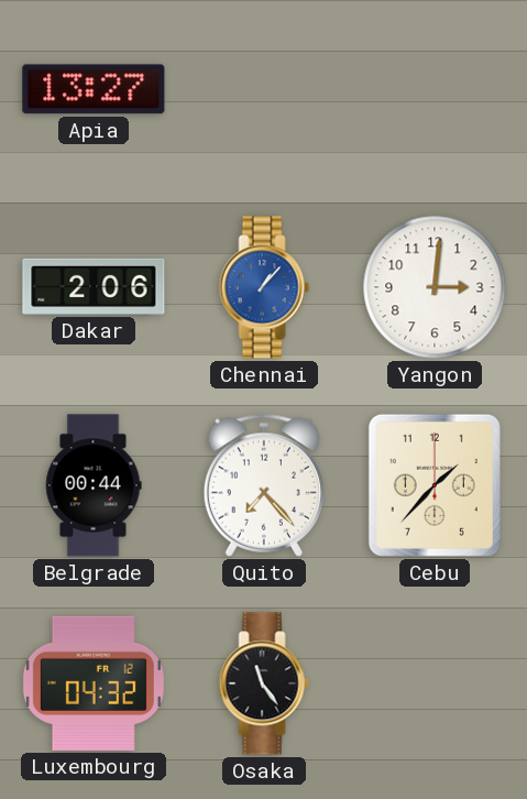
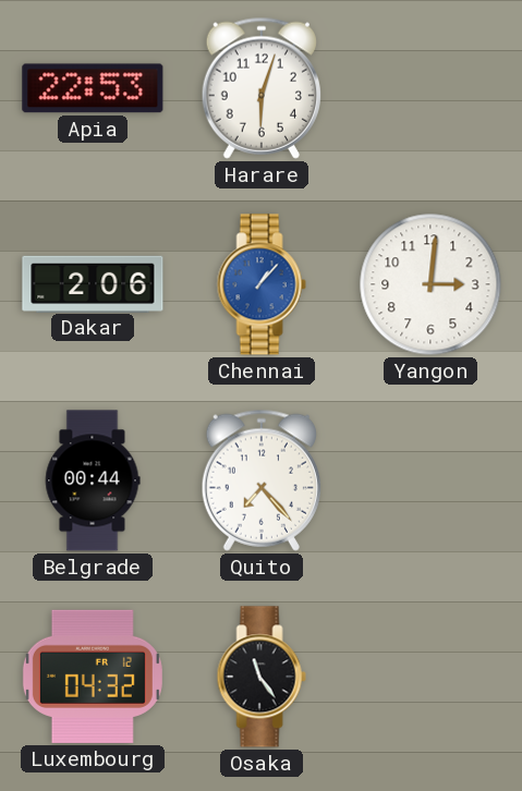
Apia: 13:27 -> 22:53
Harare: none -> 6:03
Cebu: 1:37 -> none
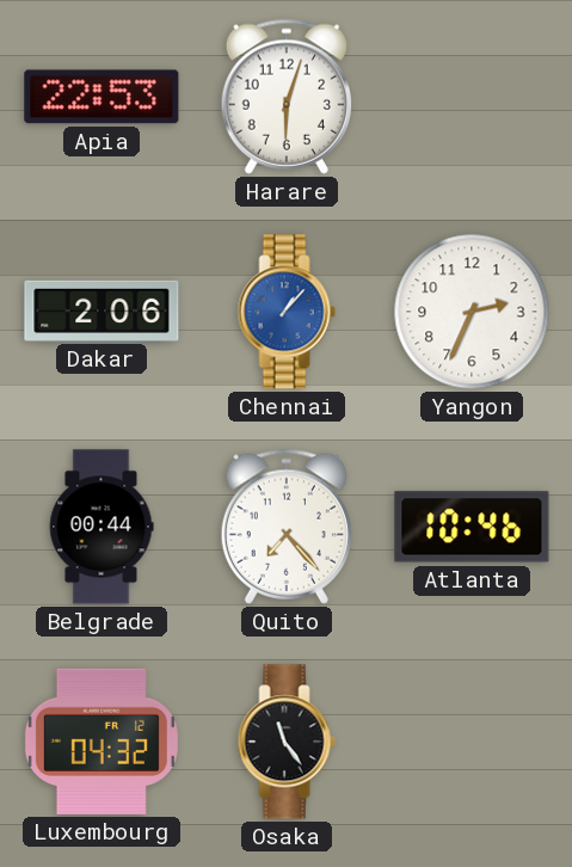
Yangon: 3:01 -> 2:34
Atlanta: none -> 10:46
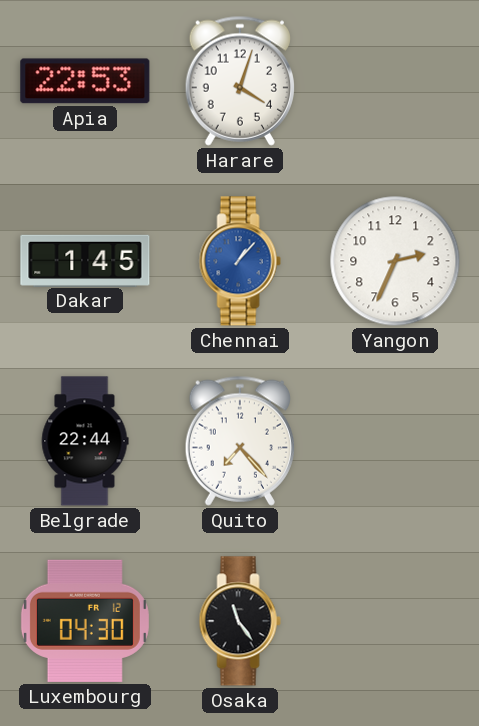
Harare: 6:03 -> 4:03
Dakar: 2:06 -> 1:45
Belgrade: 00:44 -> 22:44
Atlanta: 10:46 -> none
Luxembourg: 04:32 -> 04:30
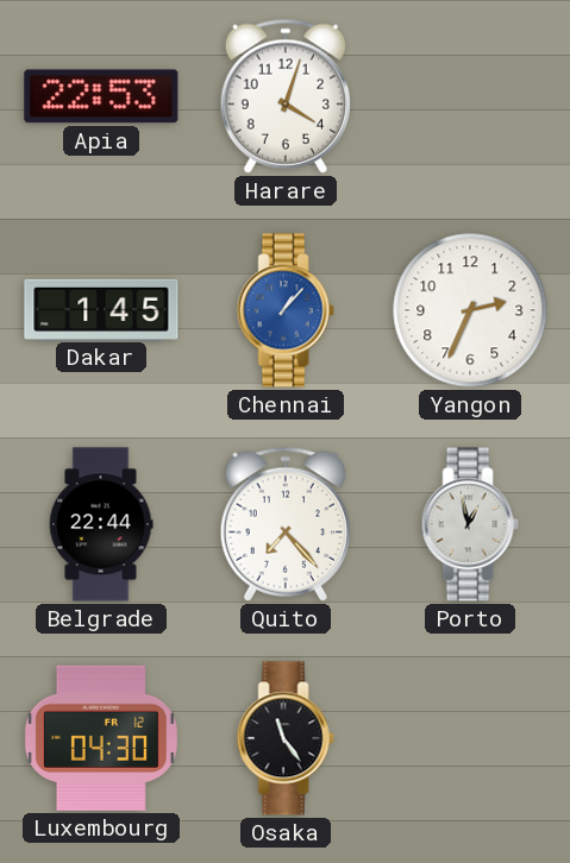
Porto: none -> 12:58
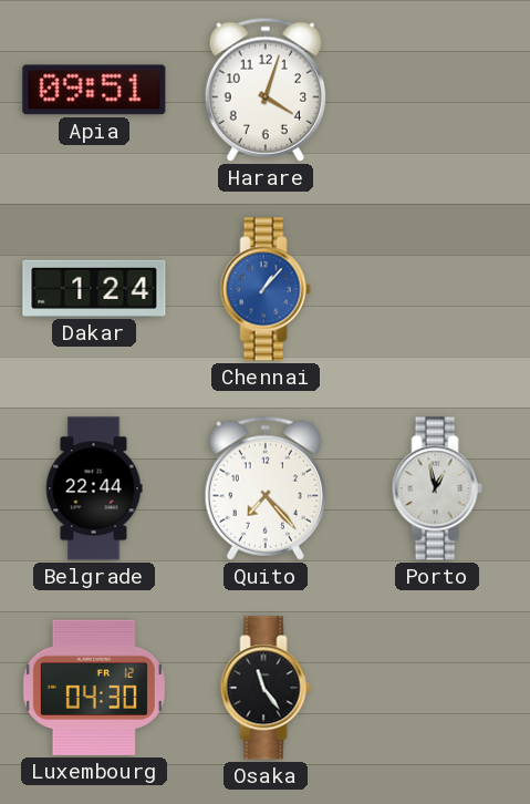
Apia: 22:53 -> 09:51
Dakar: 1:45 -> 1:24
Yangon: 2:34 -> none
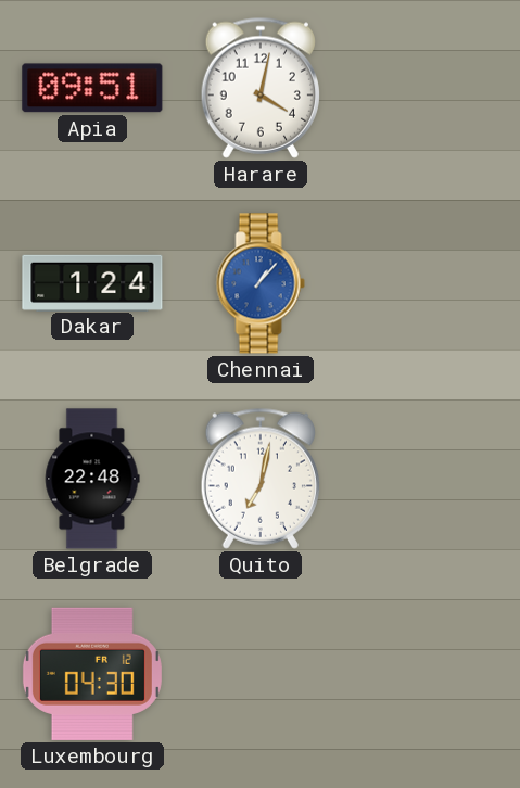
Harare: 4:03 -> 4:02
Belgrade: 22:44 -> 22:48
Quito: 7:23 -> 7:02
Porto: 12:58 -> none
Osaka: 11:24 -> none
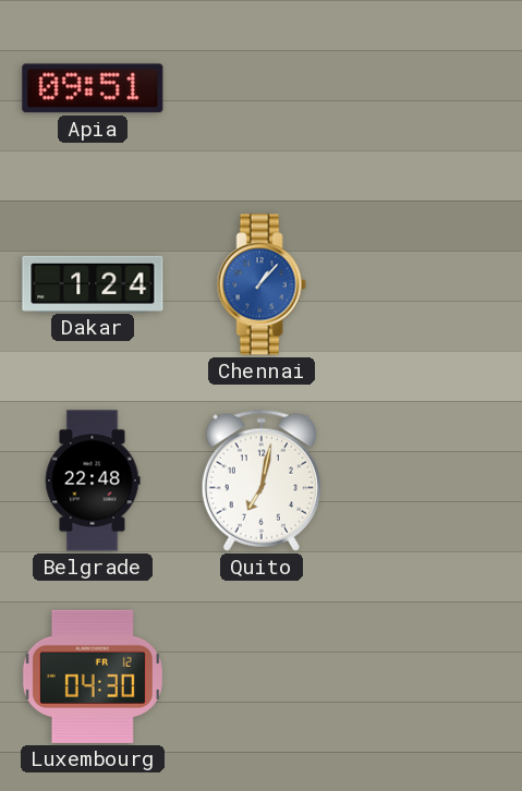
Harare: 4:02 -> none
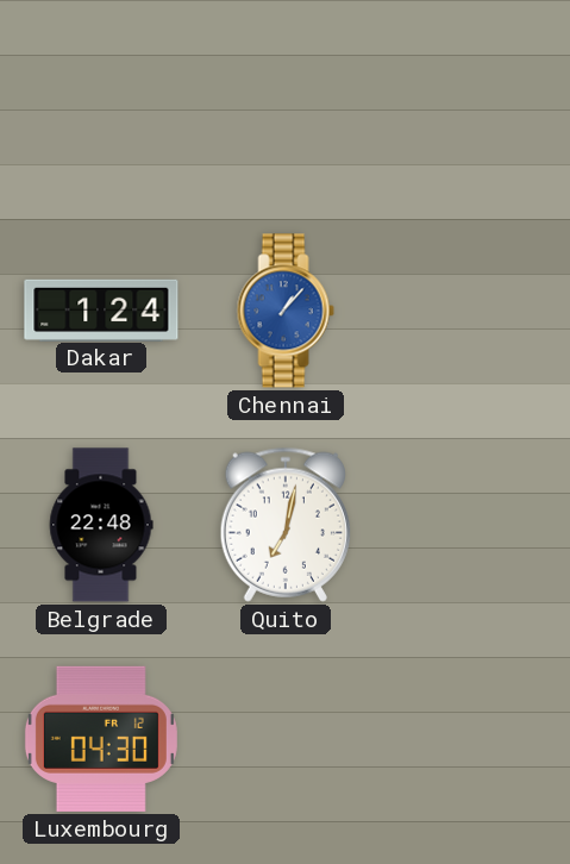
Apia: 09:51 -> none
